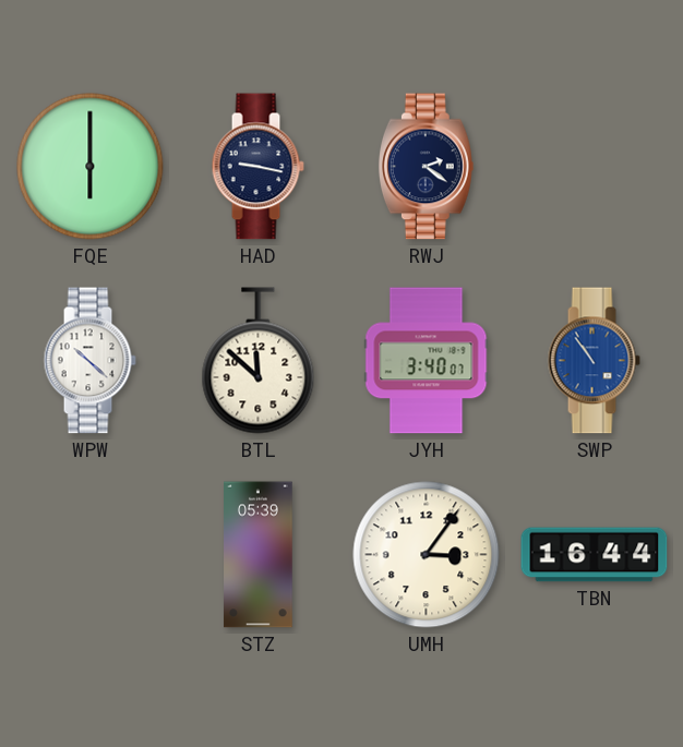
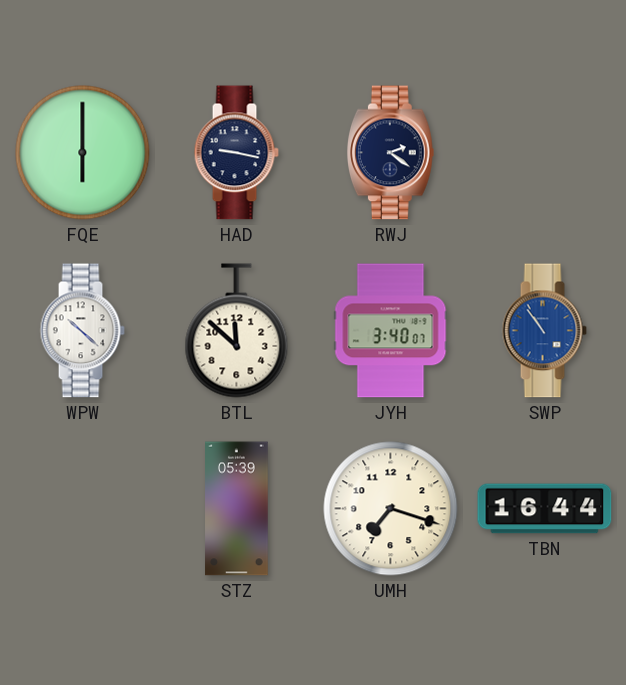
UMH: 3:06 -> 7:18
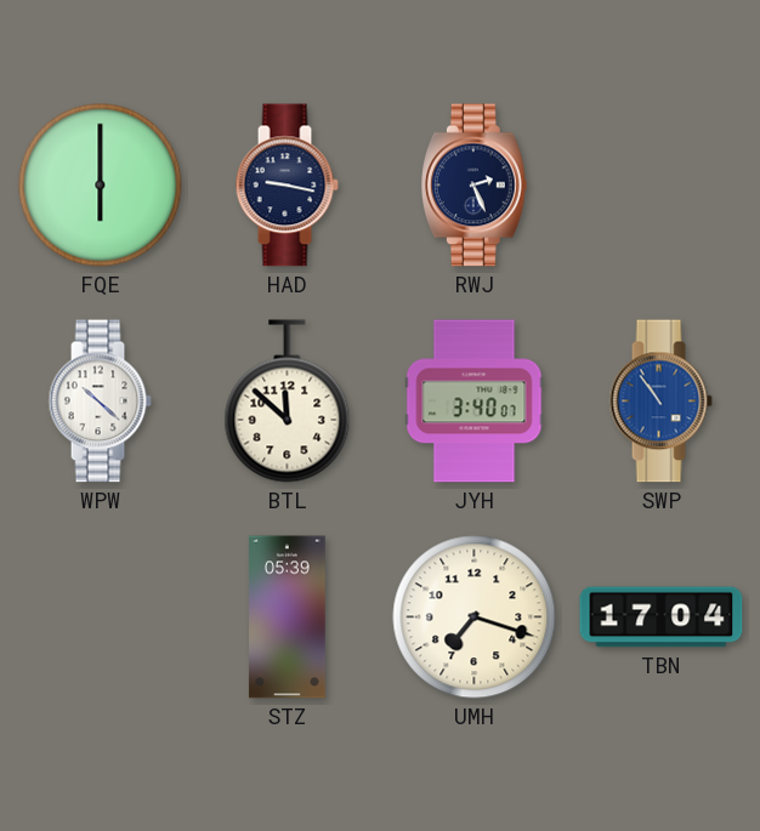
RWJ: 2:21 -> 2:26
TBN: 16:44 -> 17:04
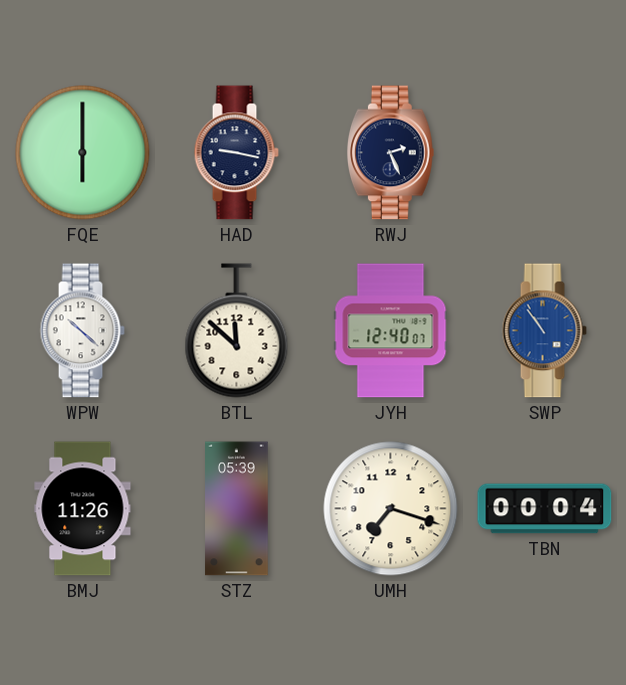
JYH: 3:40 -> 12:40
BMJ: none -> 11:26
TBN: 17:04 -> 00:04
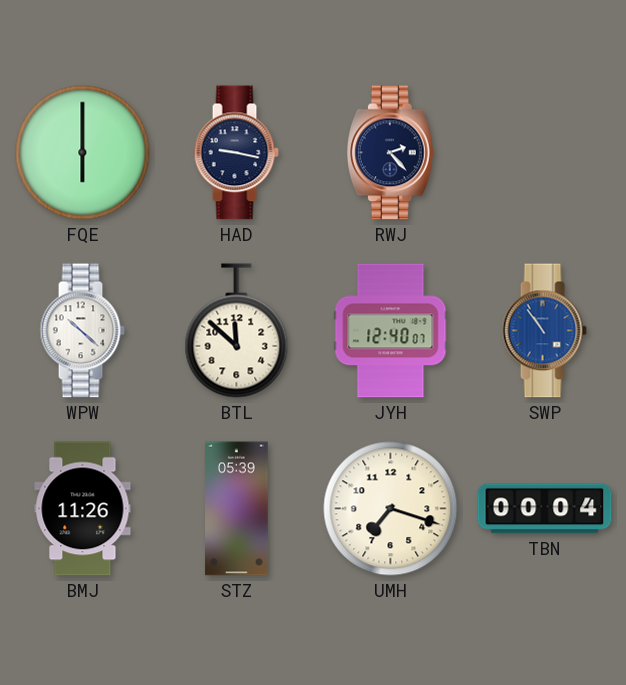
RWJ: 2:26 -> 2:23
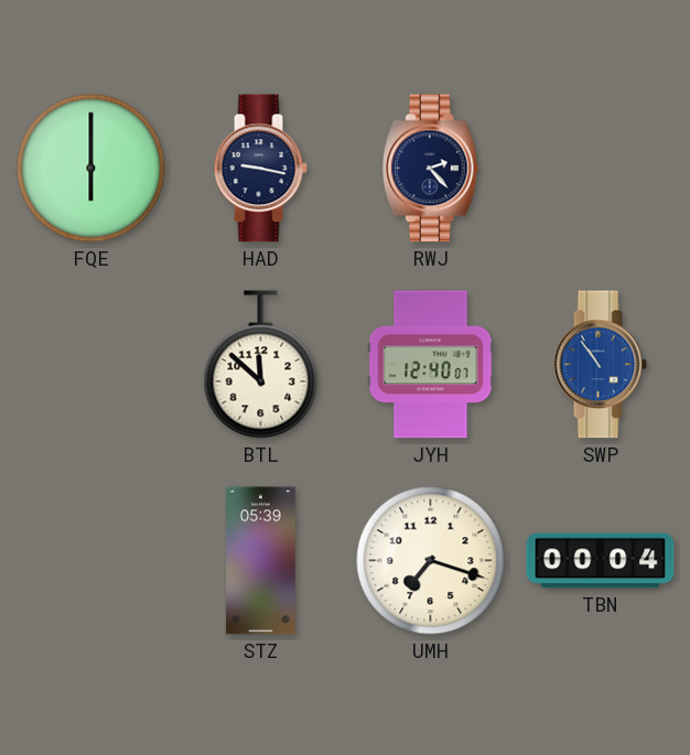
WPW: 10:22 -> none
BMJ: 11:26 -> none
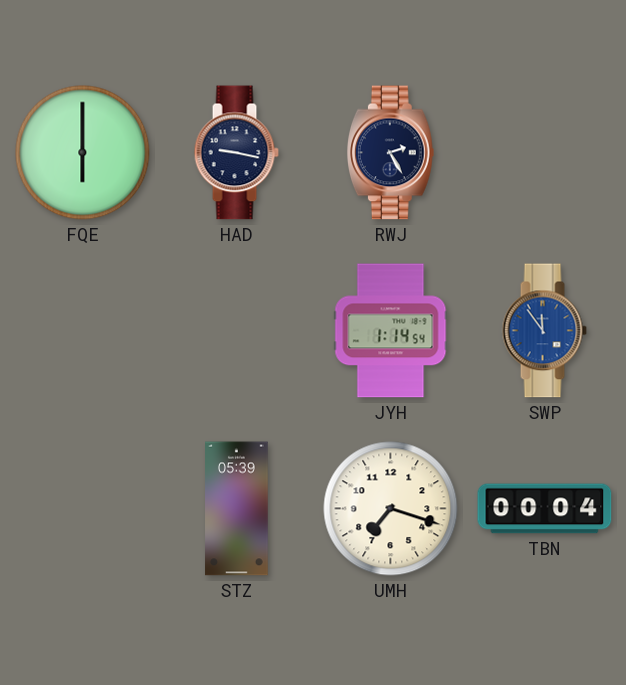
RWJ: 2:23 -> 2:25
BTL: 11:52 -> none
JYH: 12:40 -> 1:14
SWP: 10:54 -> 11:54
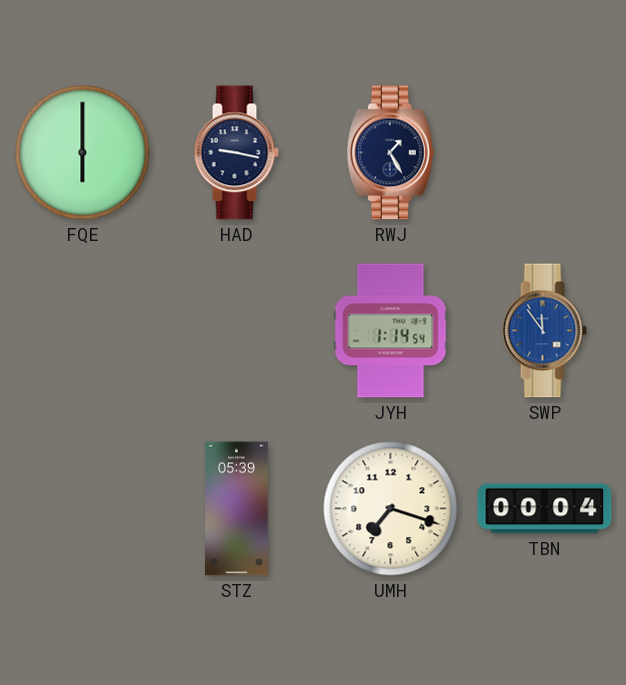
RWJ: 2:25 -> 1:25
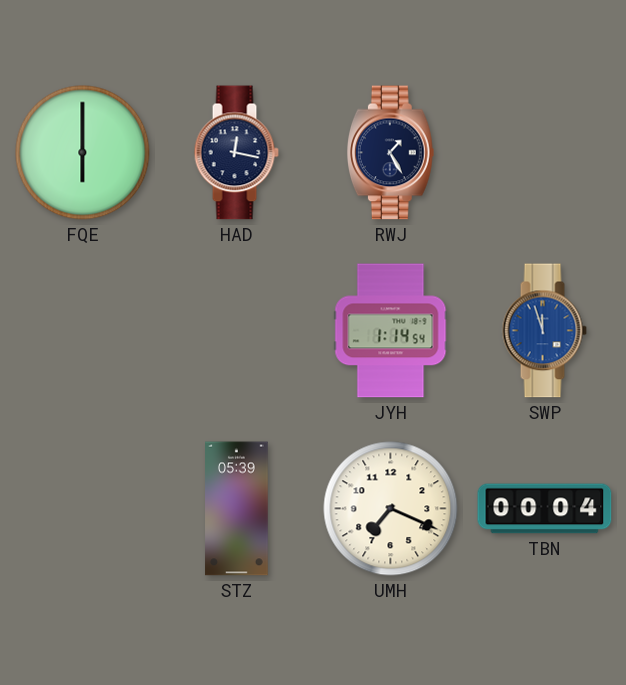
HAD: 9:17 -> 12:17
SWP: 11:54 -> 11:57
UMH: 7:18 -> 7:19
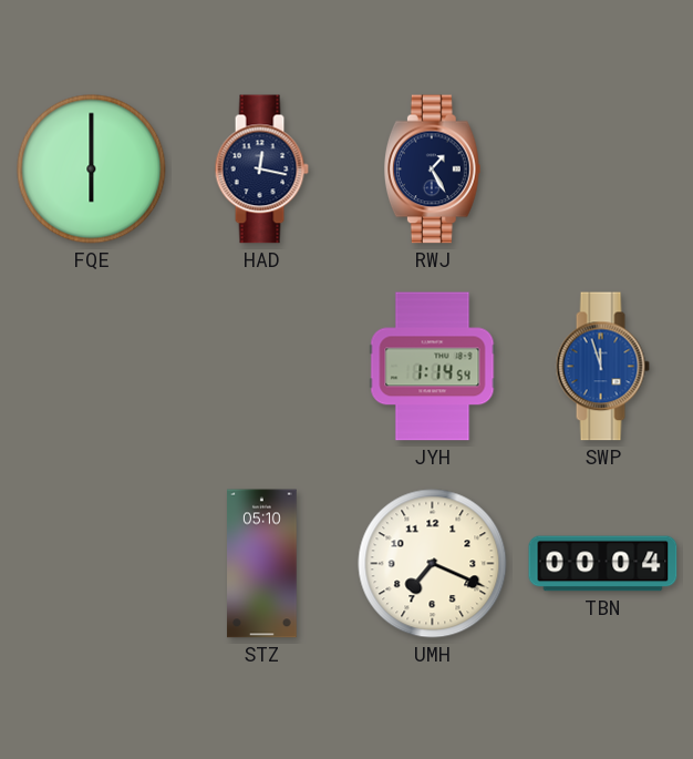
STZ: 05:39 -> 05:10
